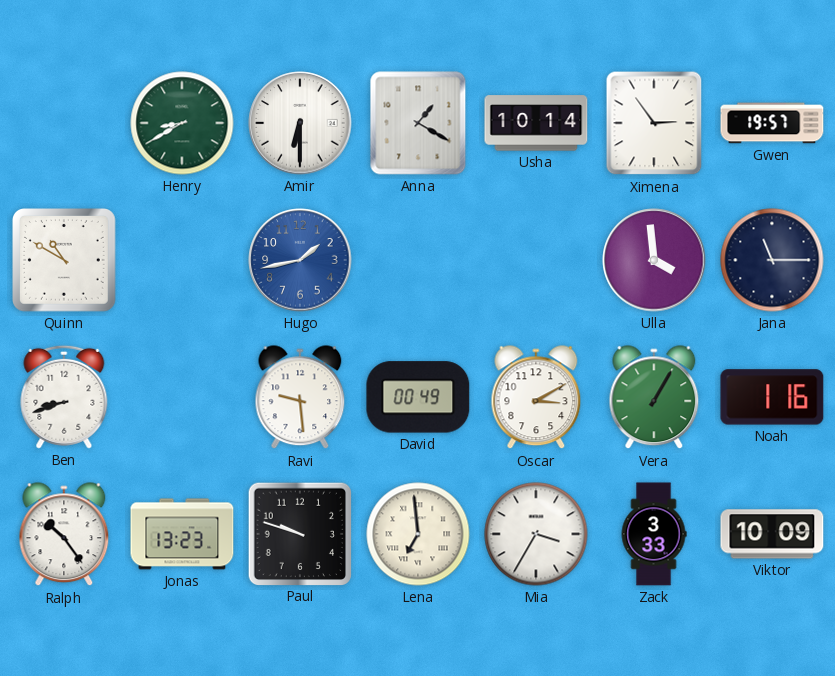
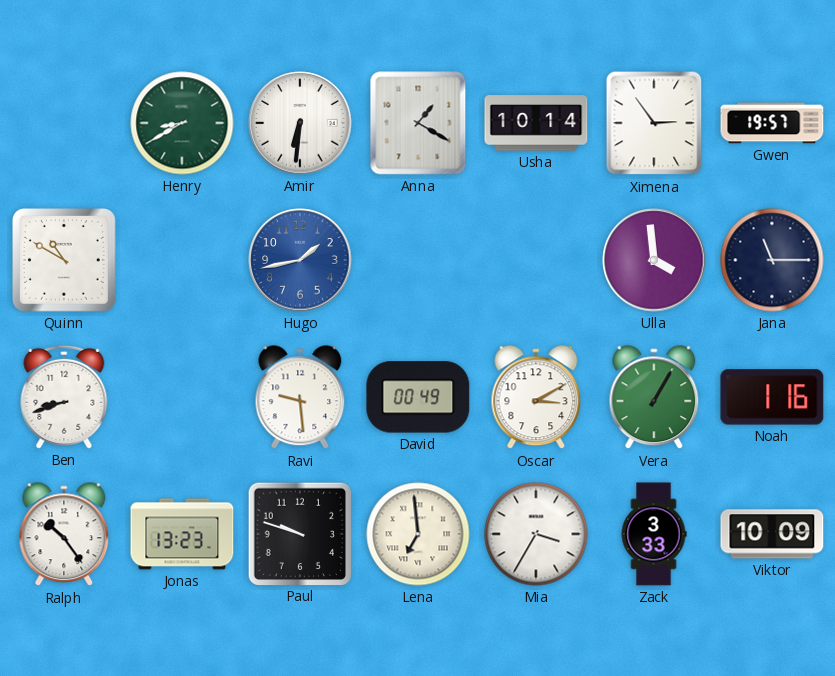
Amir: 6:30 -> 6:31
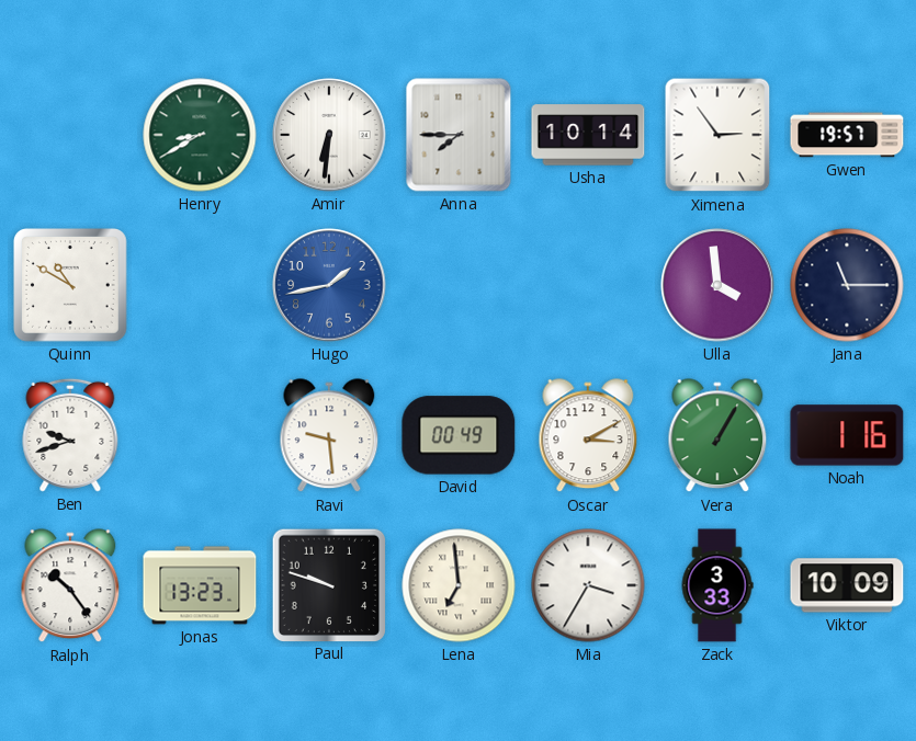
Anna: 1:20 -> 7:45
Ben: 8:42 -> 9:42
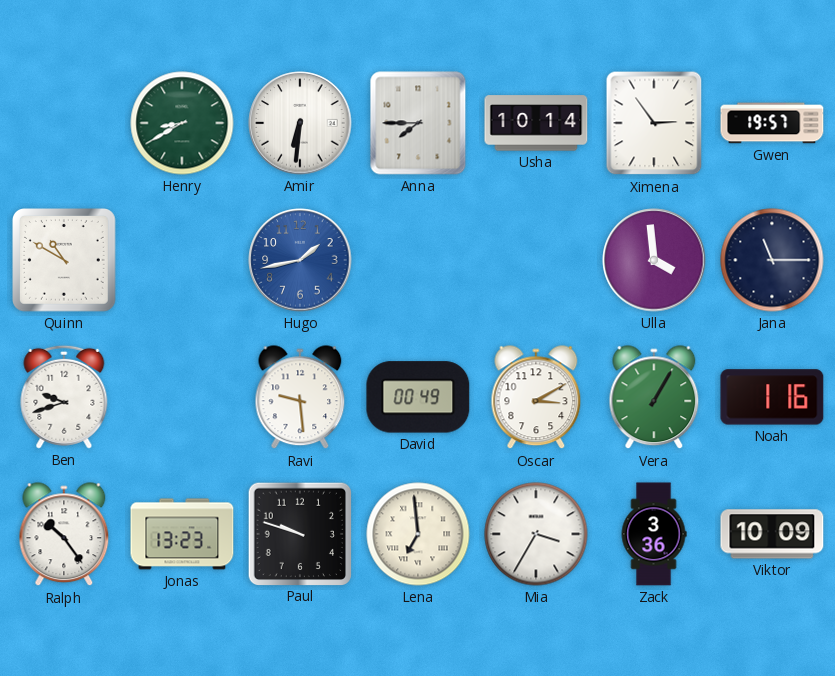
Zack: 3:33 -> 3:36
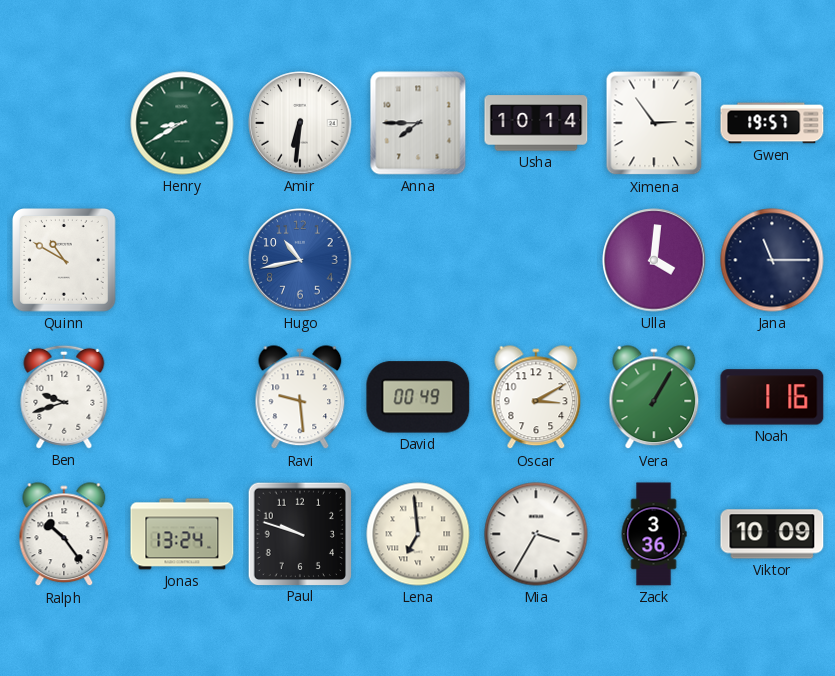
Hugo: 1:43 -> 10:43
Ulla: 3:59 -> 4:01
Jonas: 13:23 -> 13:24
